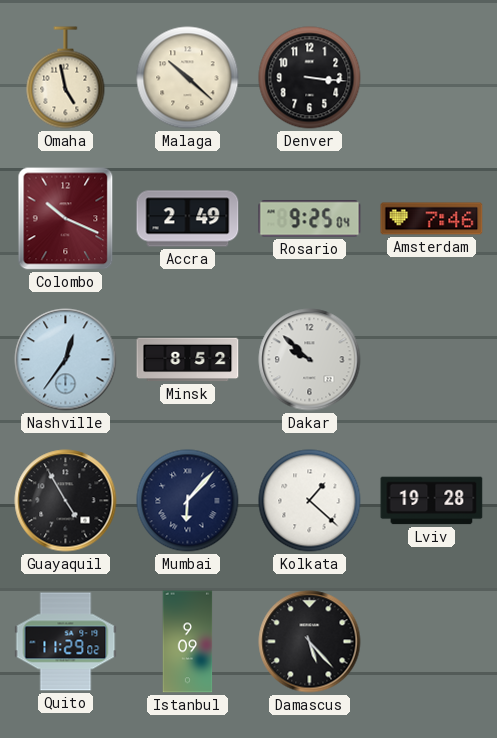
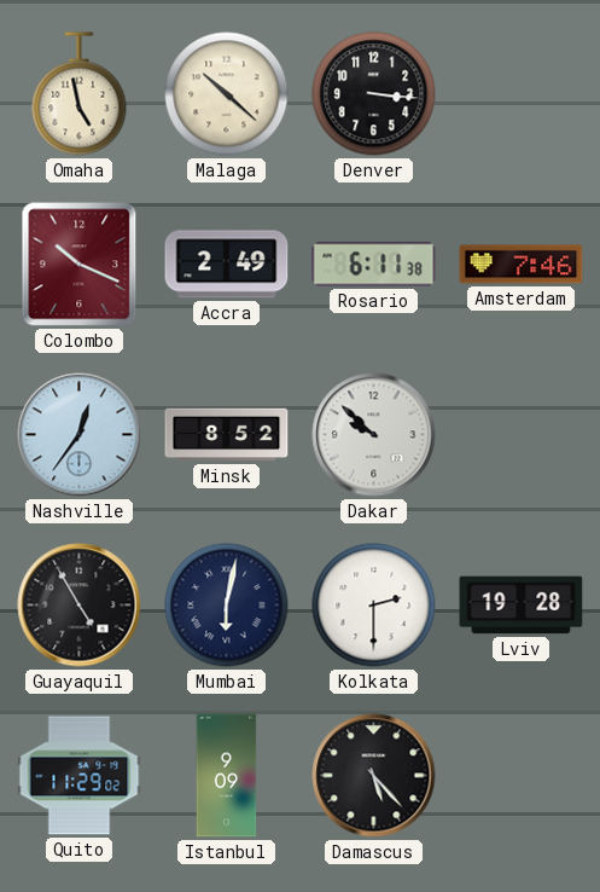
Rosario: 9:25 -> 6:11
Mumbai: 6:07 -> 6:02
Kolkata: 1:22 -> 2:30
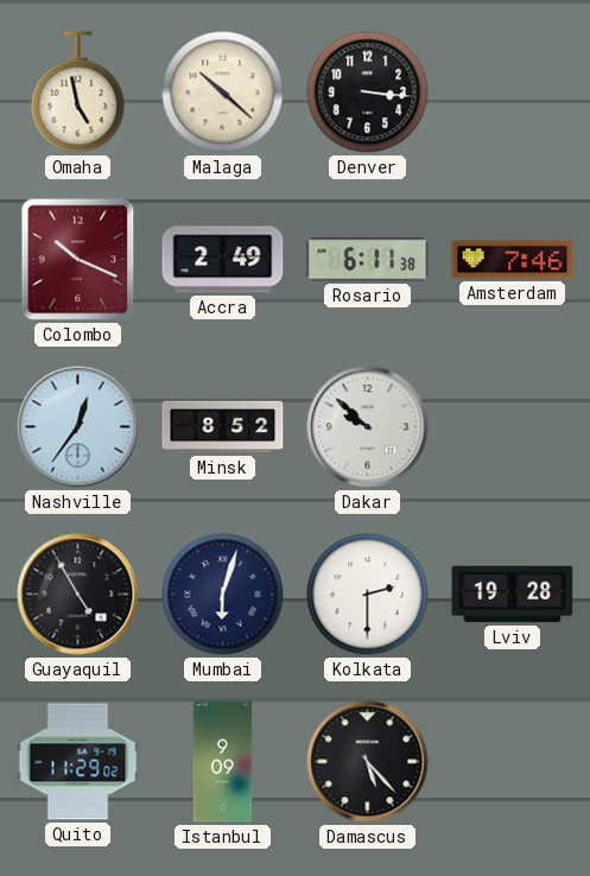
Mumbai: 6:02 -> 6:03
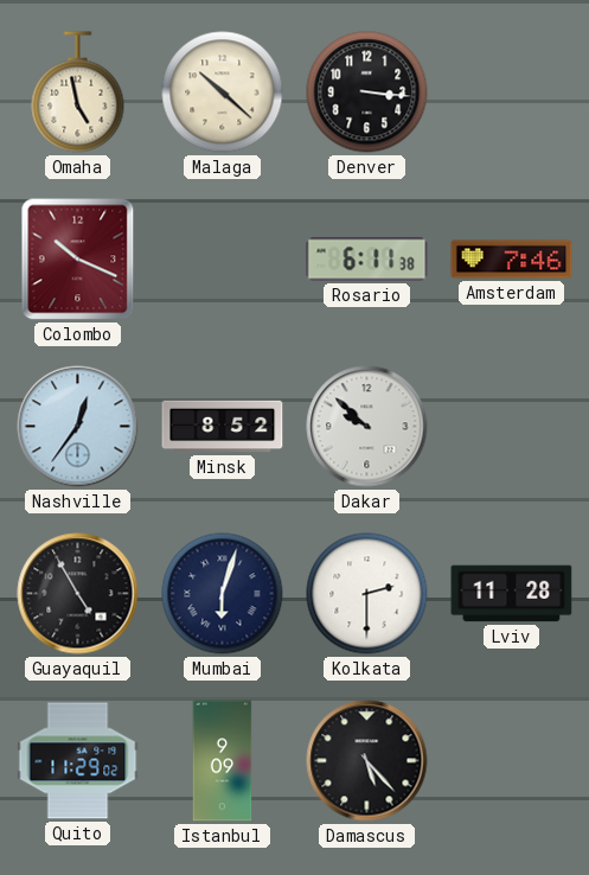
Accra: 2:49 -> none
Lviv: 19:28 -> 11:28
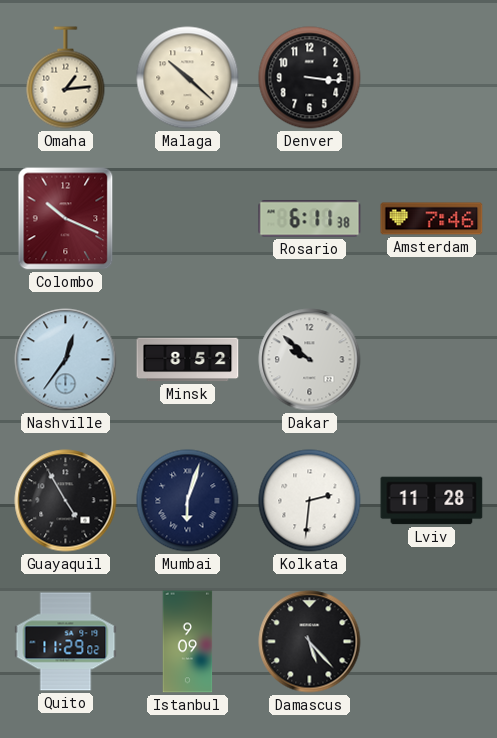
Omaha: 4:58 -> 1:14
Kolkata: 2:30 -> 2:31
